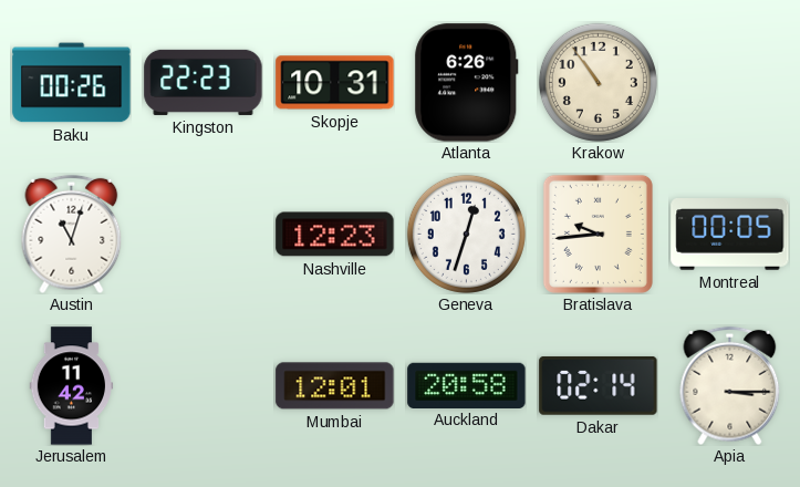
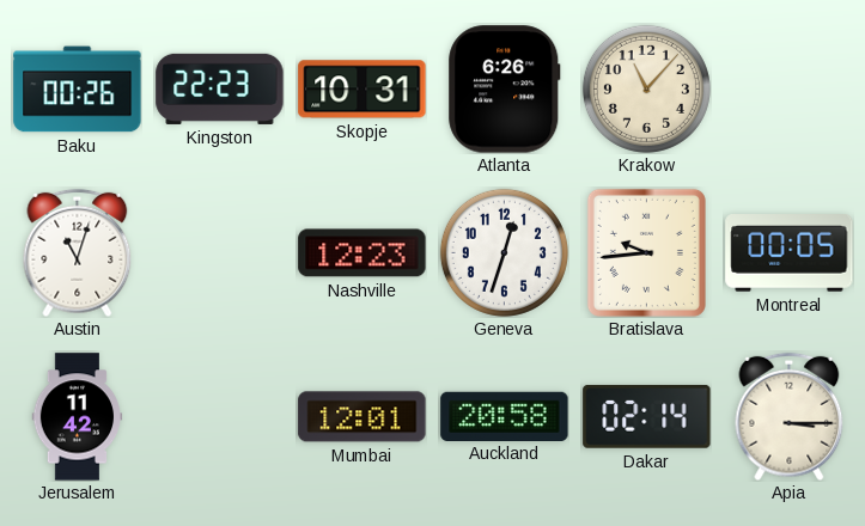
Krakow: 10:54 -> 11:07
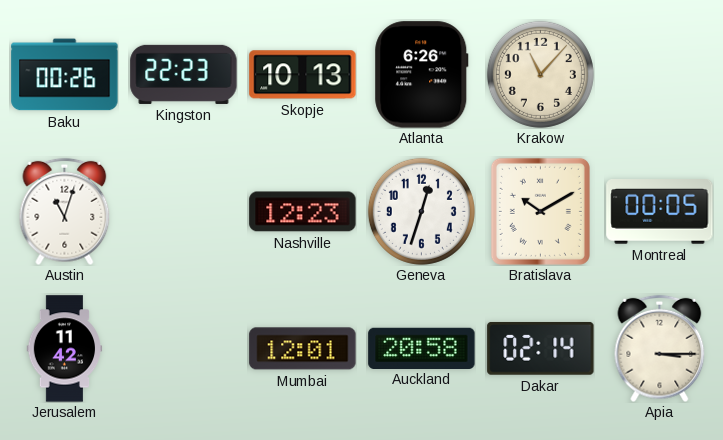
Skopje: 10:31 -> 10:13
Bratislava: 9:44 -> 10:10
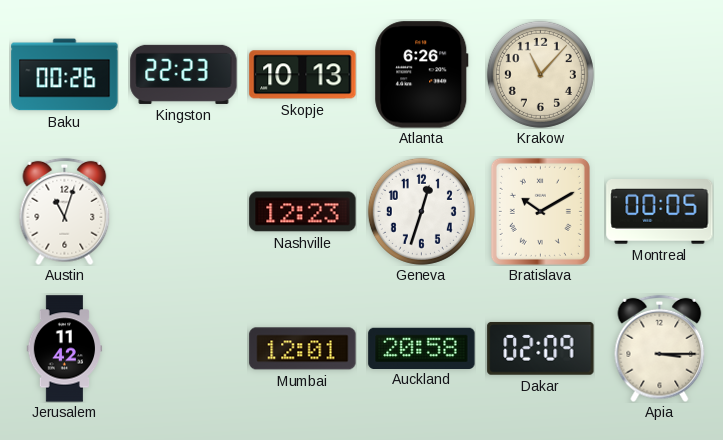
Dakar: 02:14 -> 02:09
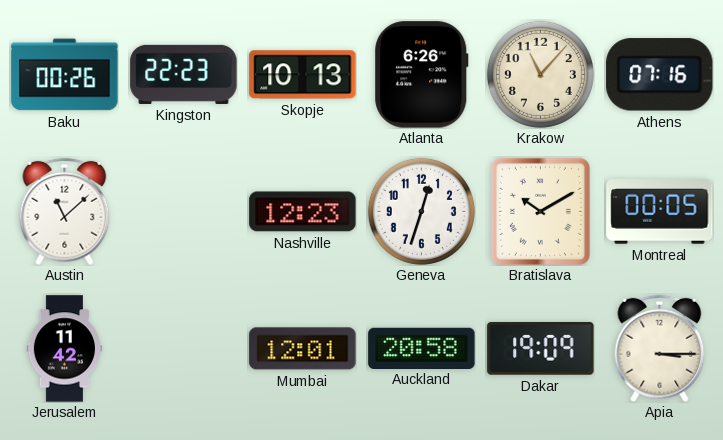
Athens: none -> 07:16
Austin: 11:03 -> 11:08
Dakar: 02:09 -> 19:09
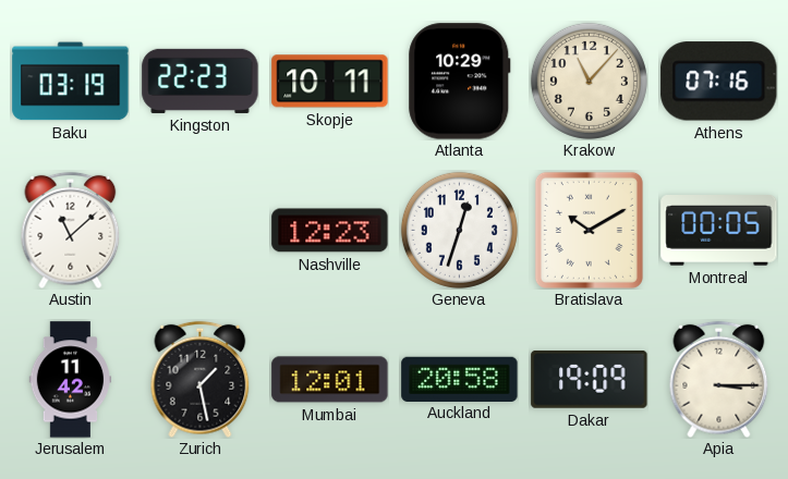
Baku: 00:26 -> 03:19
Skopje: 10:13 -> 10:11
Atlanta: 6:26 -> 10:29
Zurich: none -> 1:28
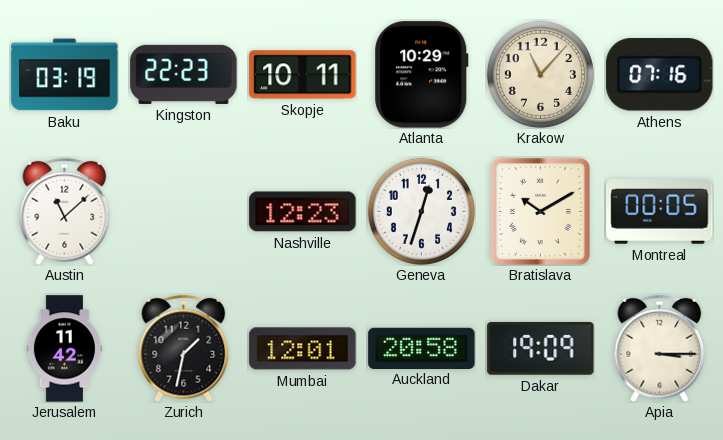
Zurich: 1:28 -> 1:32
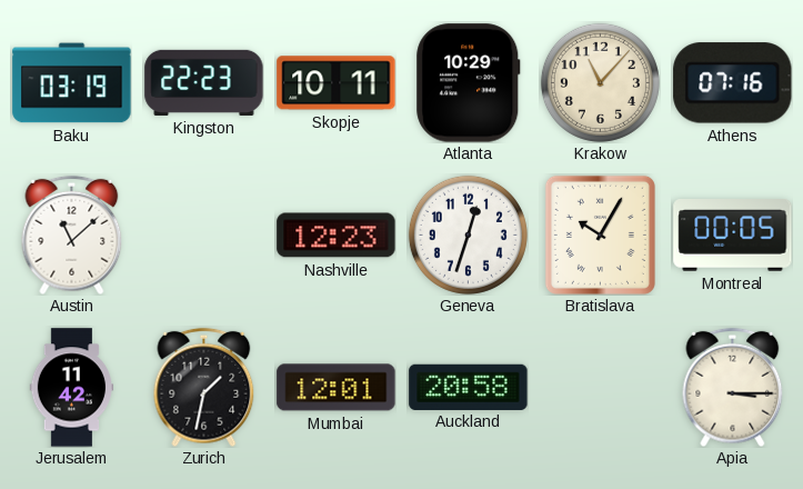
Bratislava: 10:10 -> 10:05
Dakar: 19:09 -> none
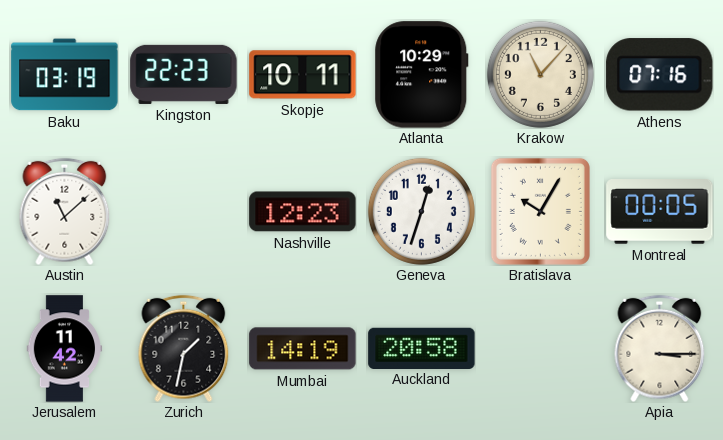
Mumbai: 12:01 -> 14:19
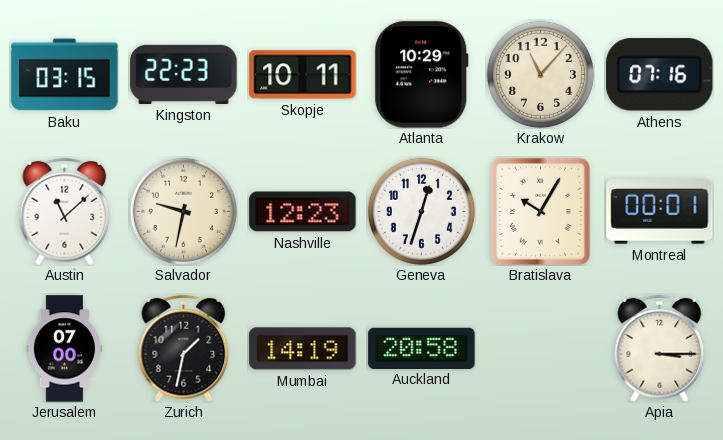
Baku: 03:19 -> 03:15
Salvador: none -> 9:32
Montreal: 00:05 -> 00:01
Jerusalem: 11:42 -> 07:00
